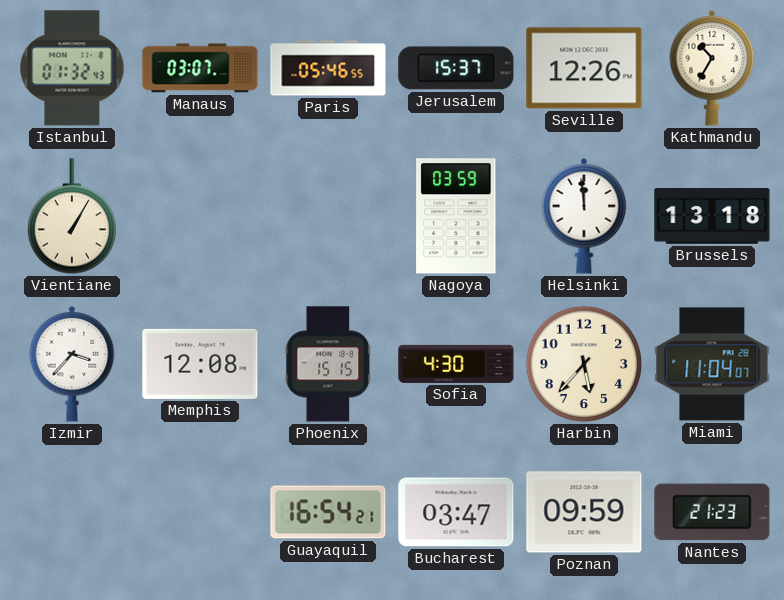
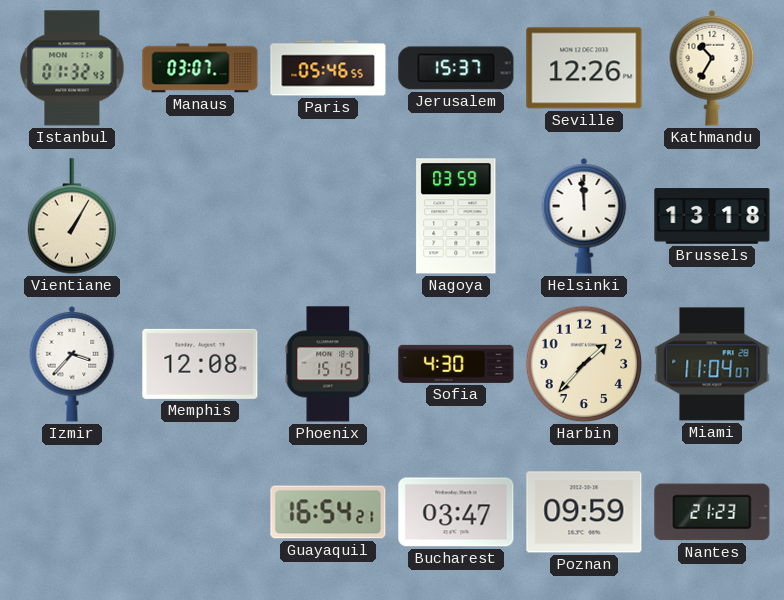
Harbin: 5:37 -> 1:37
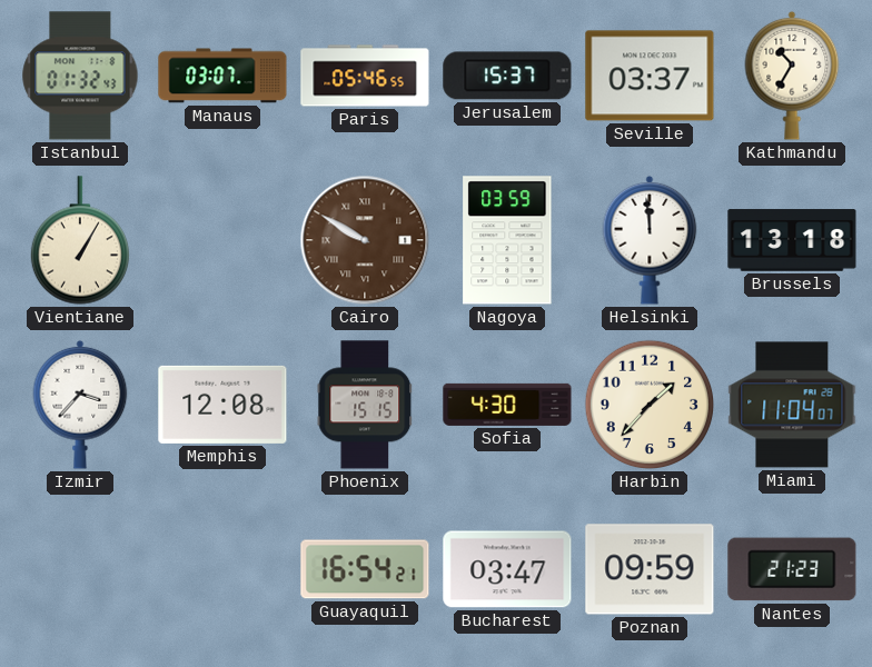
Seville: 12:26 -> 03:37
Cairo: none -> 9:50
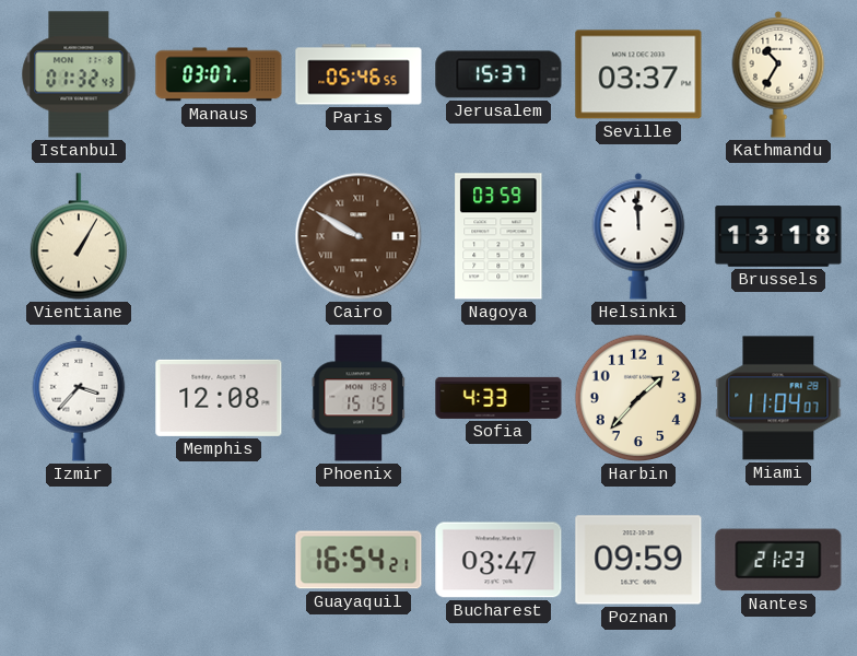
Sofia: 4:30 -> 4:33
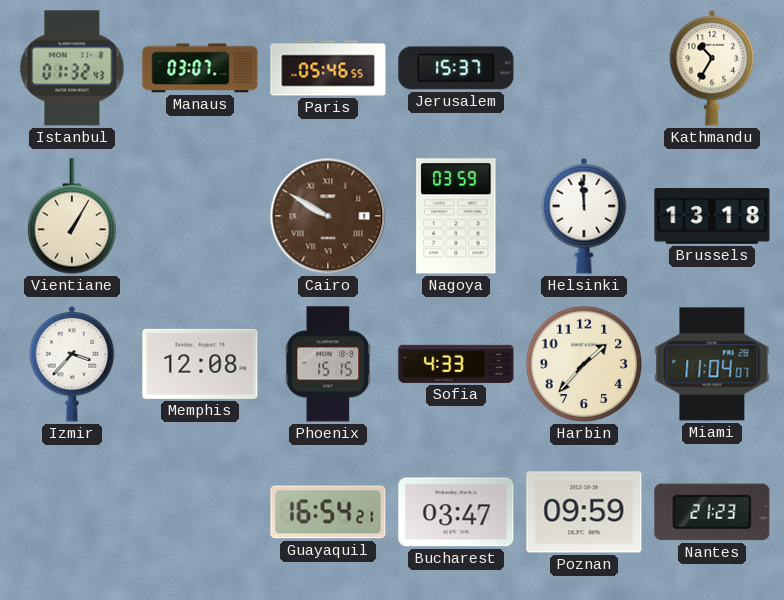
Seville: 03:37 -> none
